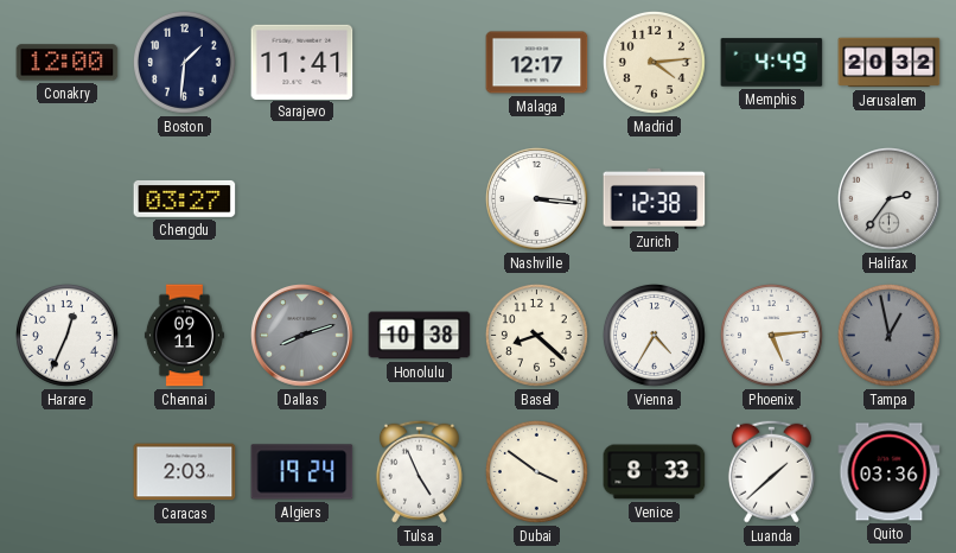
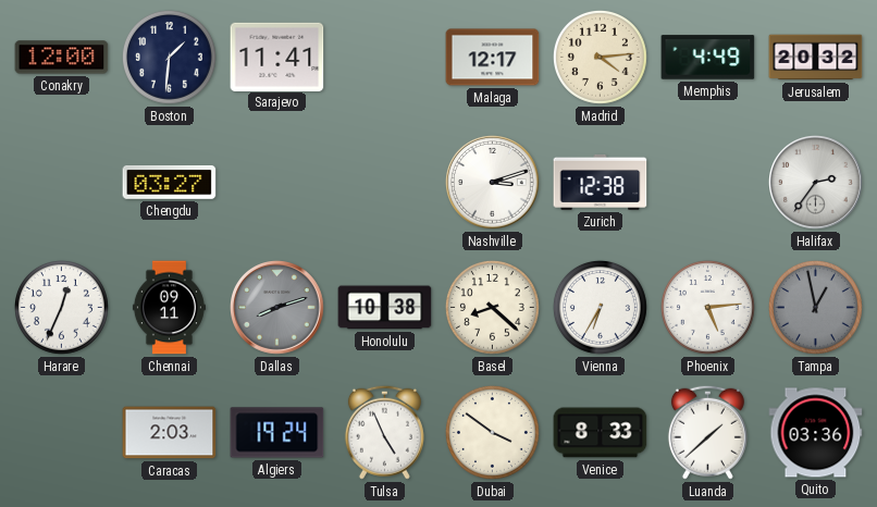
Nashville: 3:16 -> 3:12
Vienna: 4:35 -> 6:35
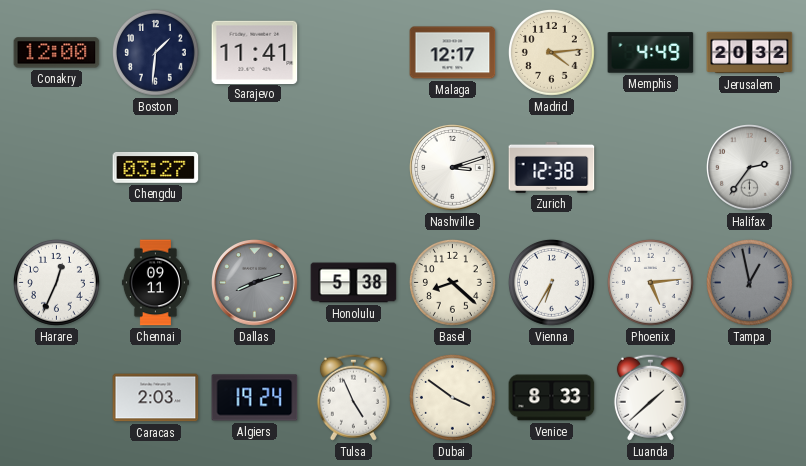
Honolulu: 10:38 -> 5:38
Quito: 03:36 -> none
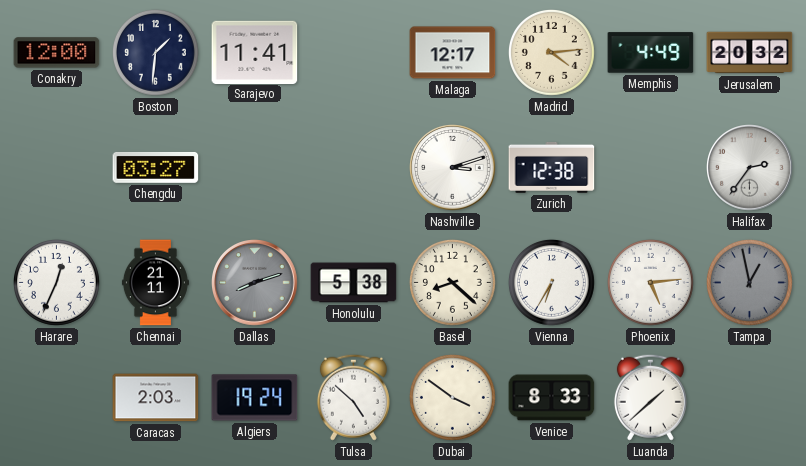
Chennai: 09:11 -> 21:11
Tulsa: 4:56 -> 4:52
